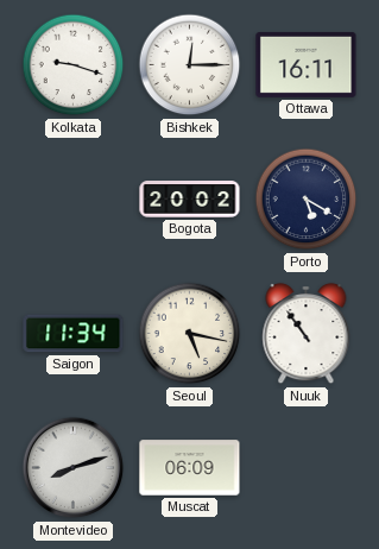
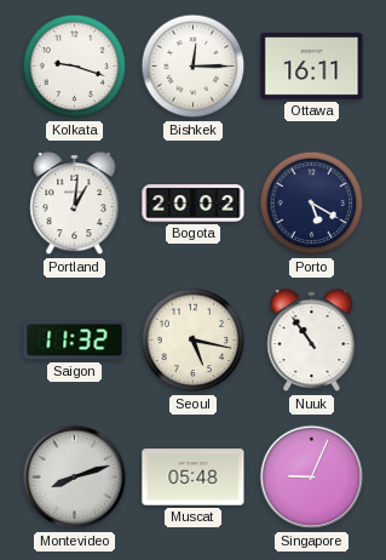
Portland: none -> 1:01
Saigon: 11:34 -> 11:32
Muscat: 06:09 -> 05:48
Singapore: none -> 9:04
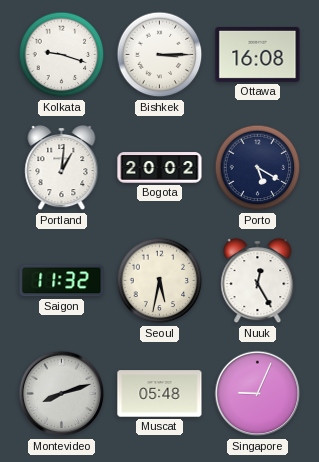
Bishkek: 12:15 -> 3:15
Ottawa: 16:11 -> 16:08
Seoul: 5:17 -> 5:32
Nuuk: 10:54 -> 12:25
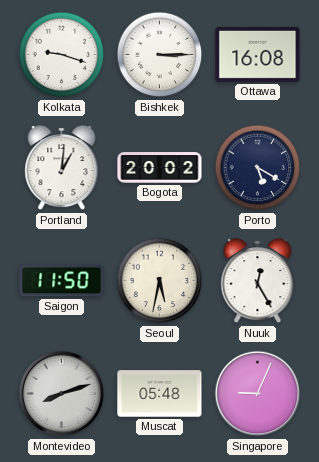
Saigon: 11:32 -> 11:50
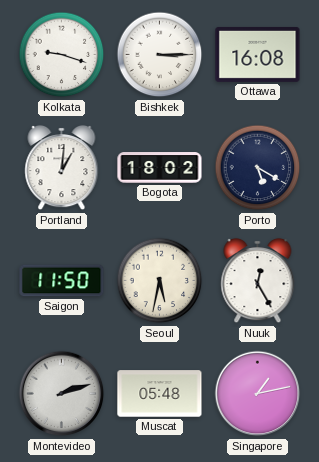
Bogota: 20:02 -> 18:02
Montevideo: 8:12 -> 2:12
Singapore: 9:04 -> 1:13
